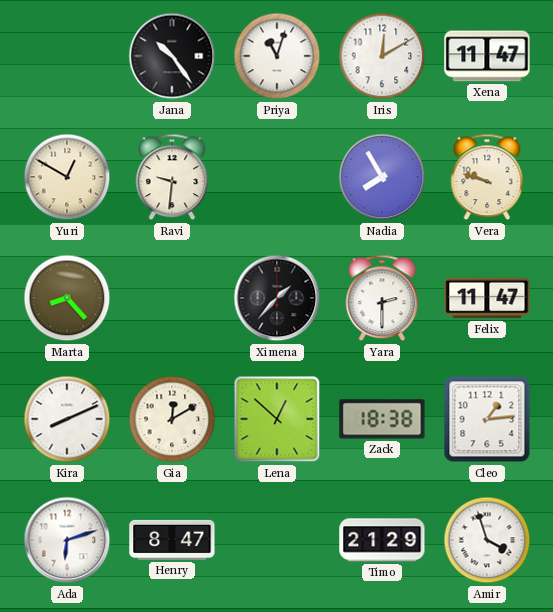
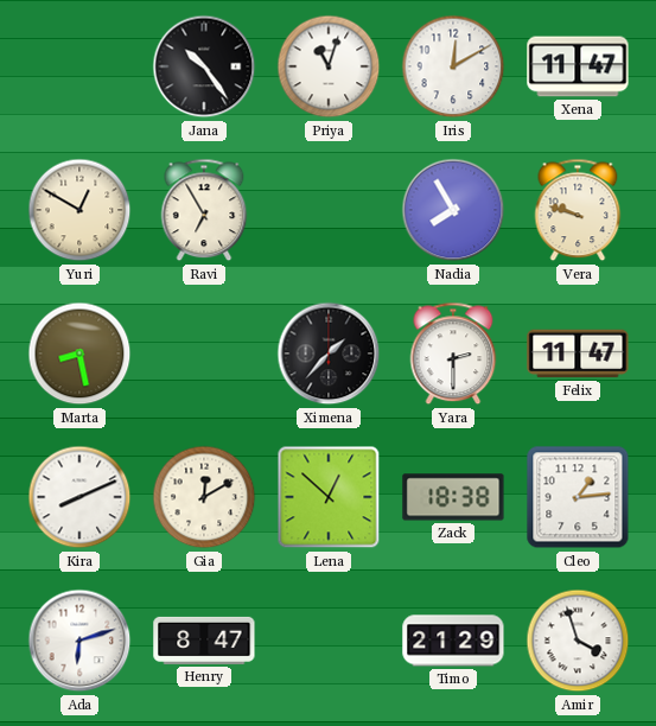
Ravi: 9:31 -> 6:55
Marta: 8:23 -> 8:28
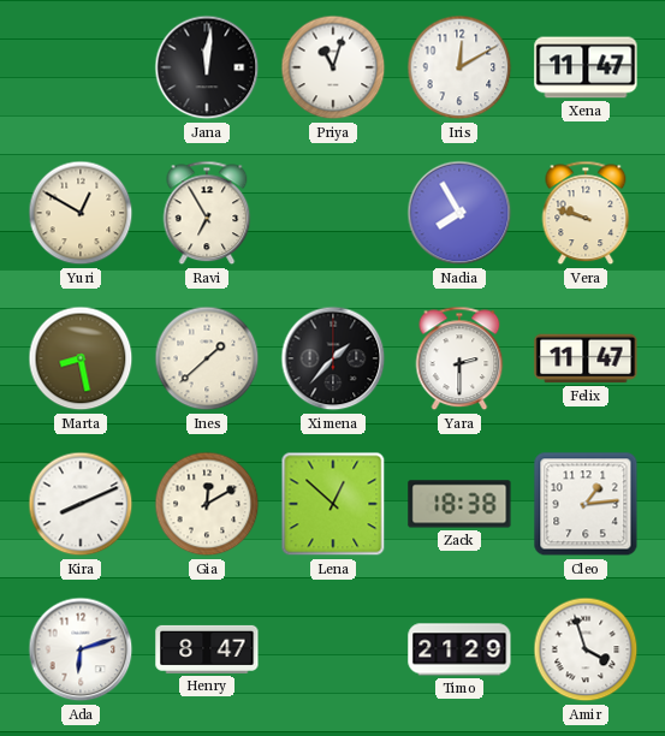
Jana: 10:24 -> 12:01
Ines: none -> 1:38
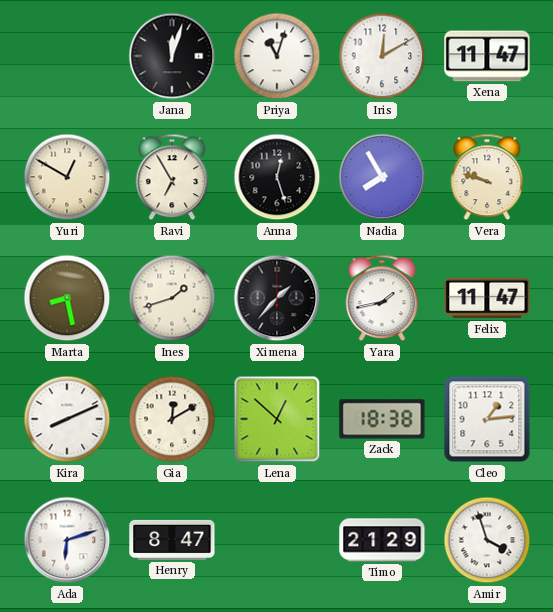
Jana: 12:01 -> 12:03
Anna: none -> 12:27
Ines: 1:38 -> 1:42
Yara: 2:30 -> 1:43
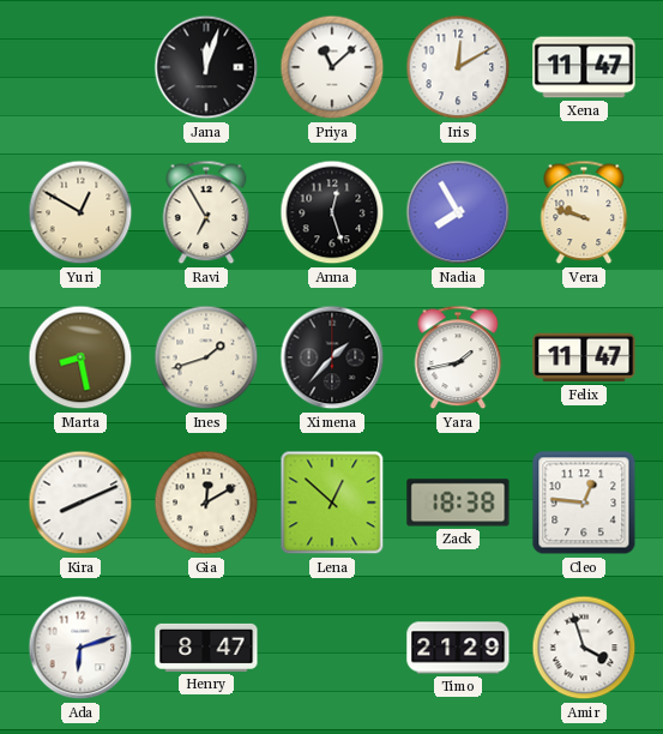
Priya: 11:03 -> 11:08
Cleo: 1:14 -> 12:46
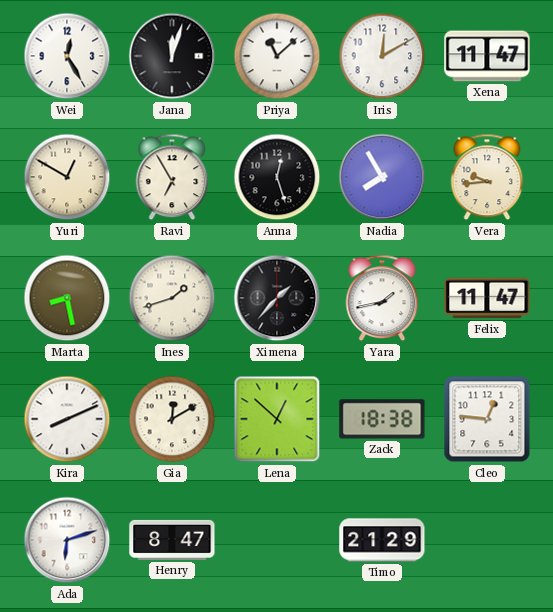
Wei: none -> 12:25
Vera: 9:48 -> 9:44
Amir: 3:57 -> none
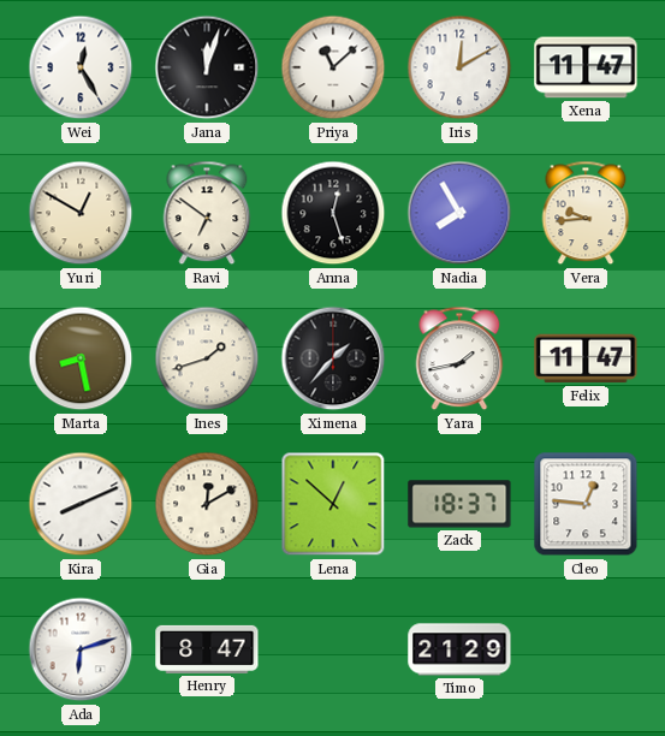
Ravi: 6:55 -> 6:51
Zack: 18:38 -> 18:37
